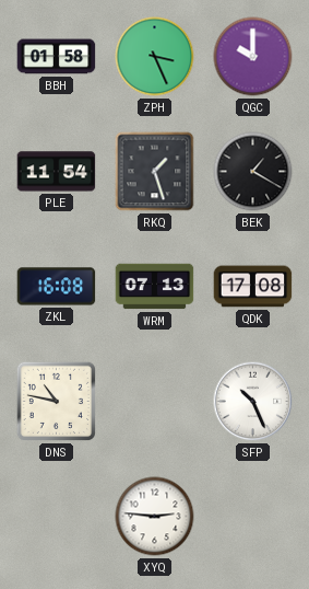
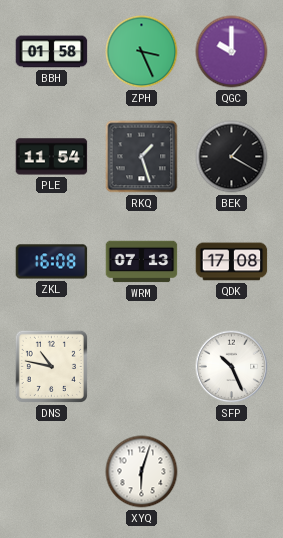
XYQ: 2:46 -> 6:03
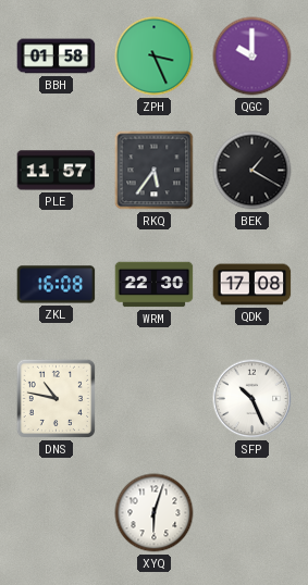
PLE: 11:54 -> 11:57
RKQ: 1:27 -> 5:36
WRM: 07:13 -> 22:30
